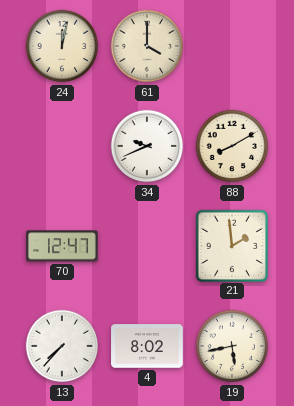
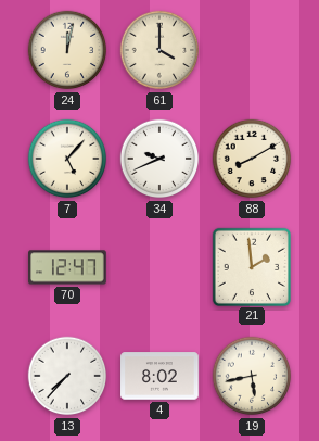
7: none -> 5:07
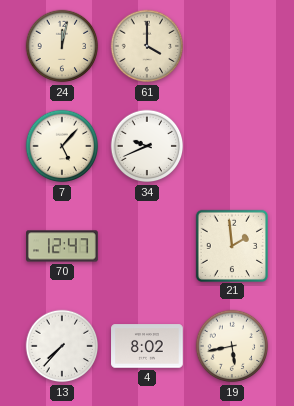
88: 8:10 -> none
